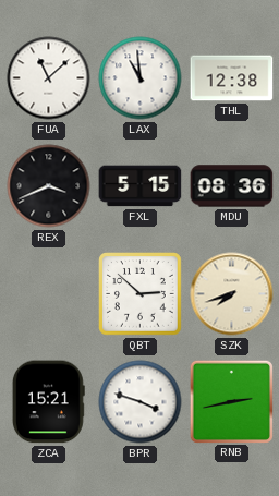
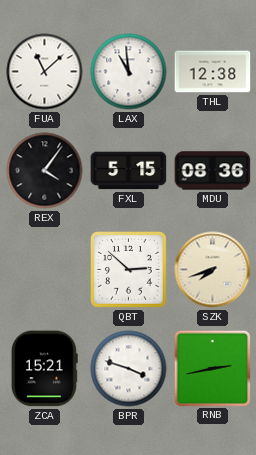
REX: 3:41 -> 4:06
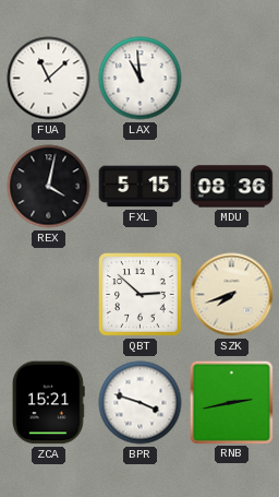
THL: 12:38 -> none
REX: 4:06 -> 4:02
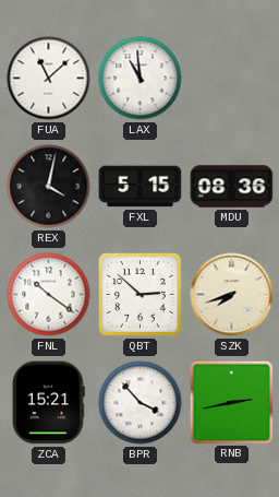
FNL: none -> 10:21
BPR: 3:48 -> 3:53
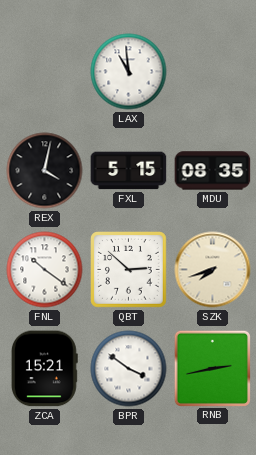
FUA: 11:08 -> none
MDU: 08:36 -> 08:35
BPR: 3:53 -> 3:51
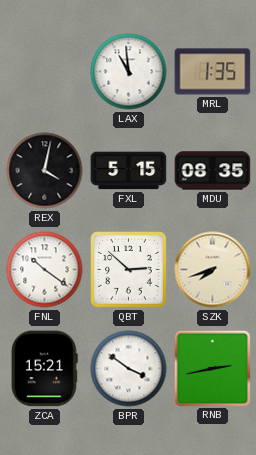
MRL: none -> 1:35
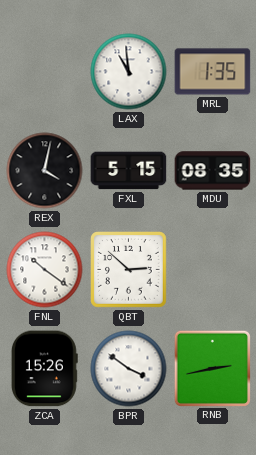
SZK: 7:42 -> none
ZCA: 15:21 -> 15:26
